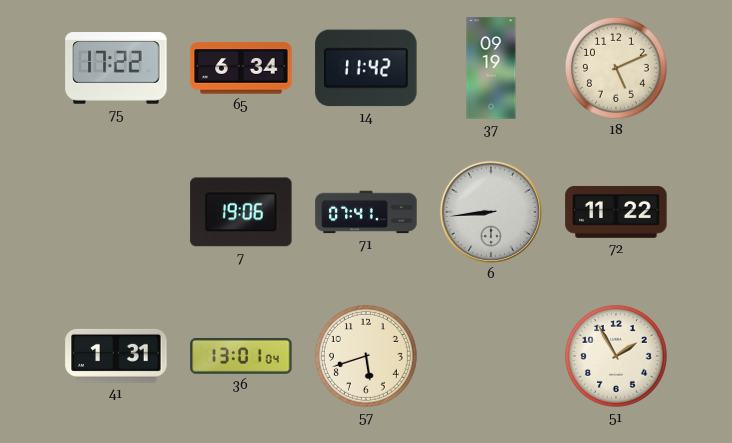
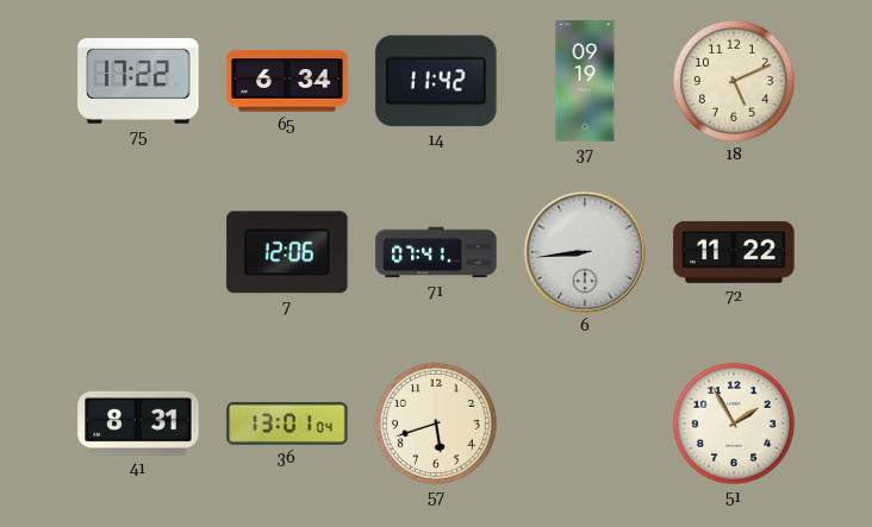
7: 19:06 -> 12:06
41: 1:31 -> 8:31
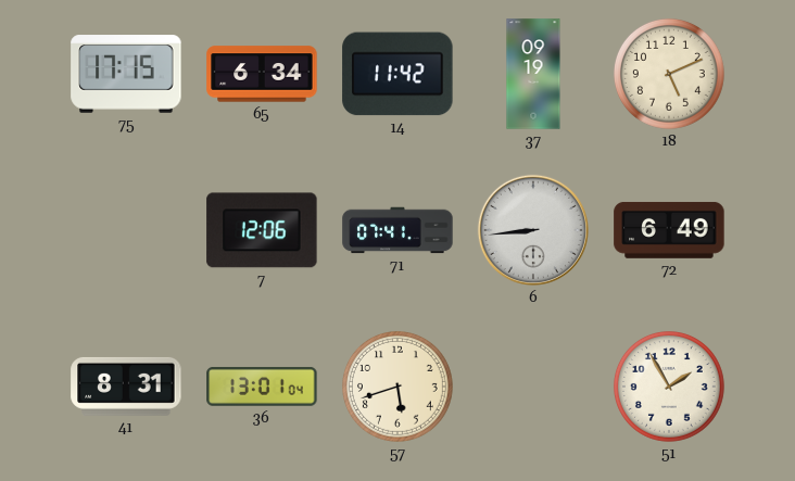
75: 17:22 -> 17:15
72: 11:22 -> 6:49
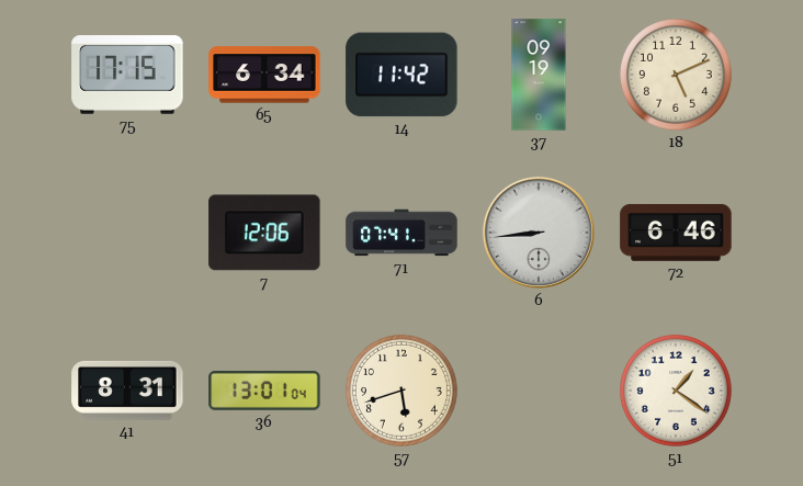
72: 6:49 -> 6:46
51: 1:55 -> 1:21
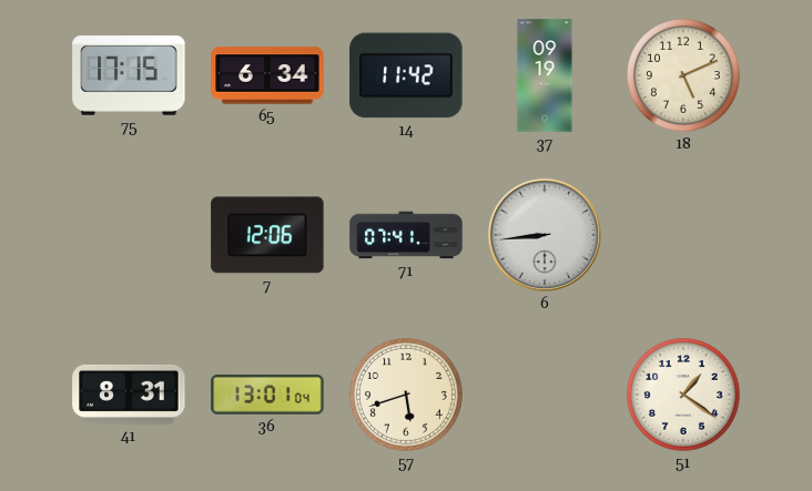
72: 6:46 -> none
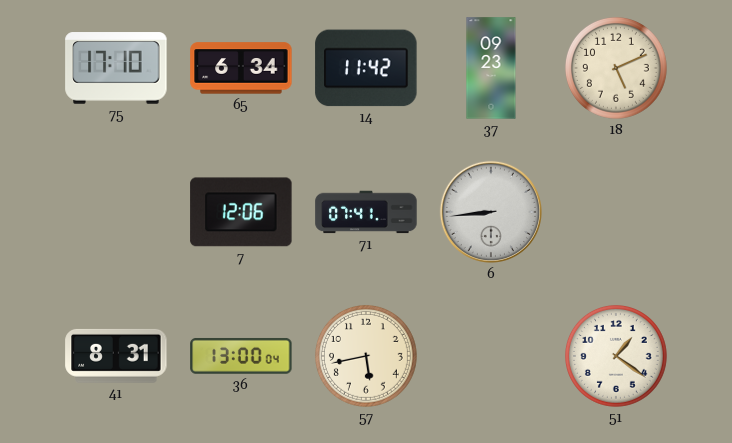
75: 17:15 -> 17:10
37: 09:19 -> 09:23
36: 13:01 -> 13:00
57: 5:42 -> 5:43
